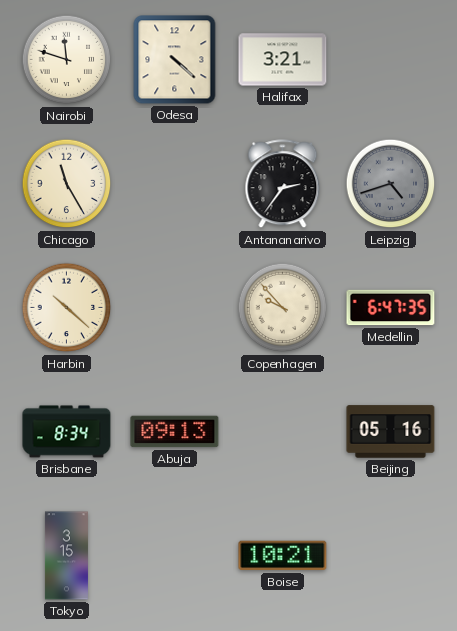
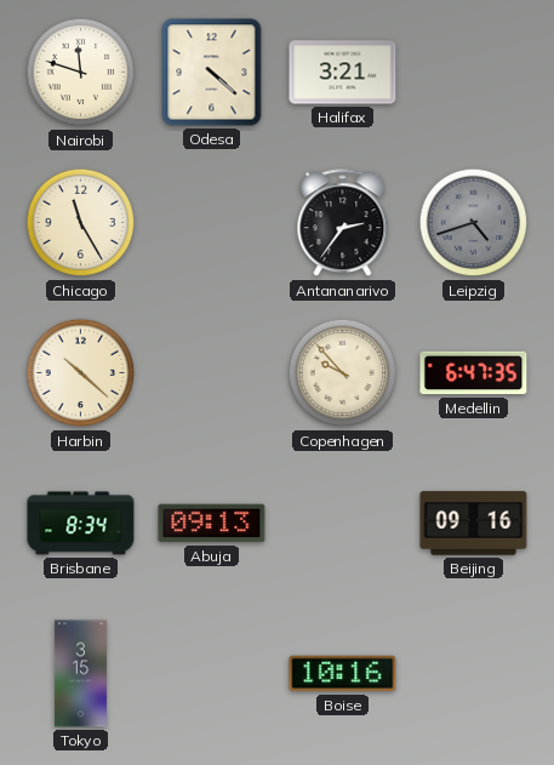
Beijing: 05:16 -> 09:16
Boise: 10:21 -> 10:16
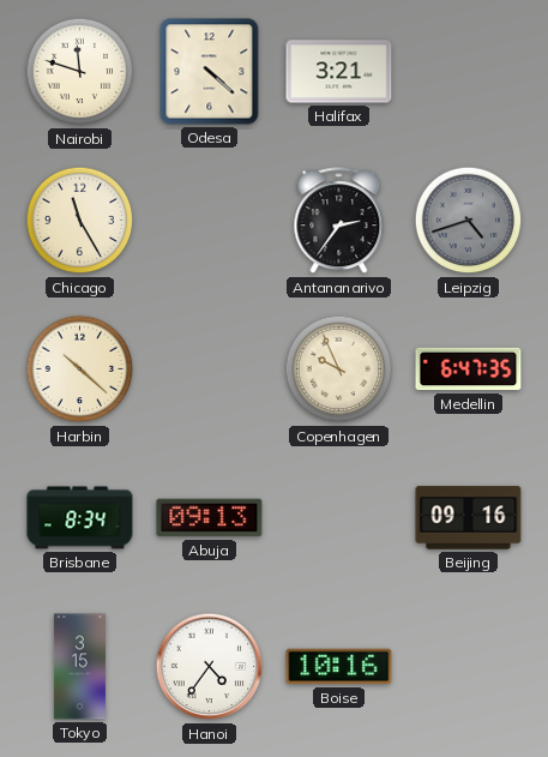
Copenhagen: 9:53 -> 9:56
Hanoi: none -> 4:36
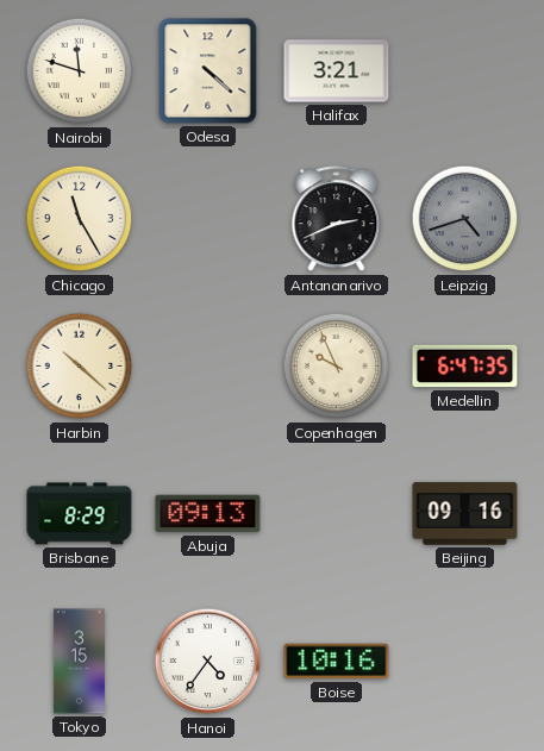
Antananarivo: 2:36 -> 2:41
Brisbane: 8:34 -> 8:29
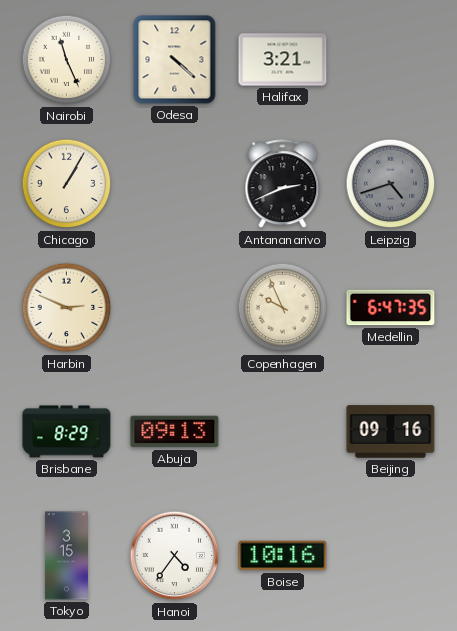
Nairobi: 11:48 -> 11:26
Chicago: 11:25 -> 1:05
Harbin: 10:22 -> 2:49
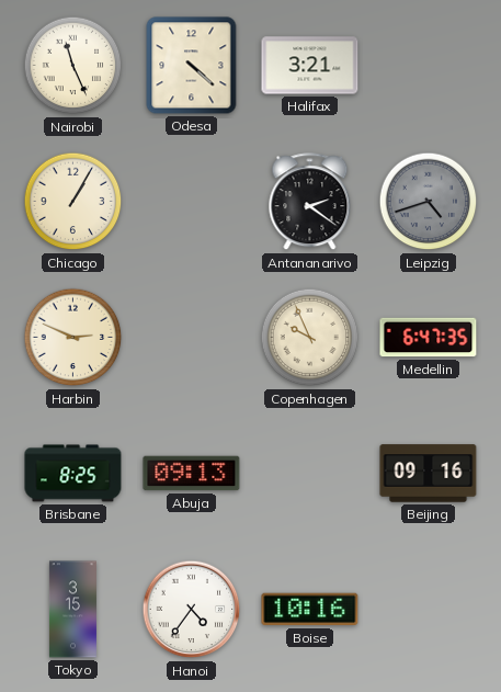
Antananarivo: 2:41 -> 2:21
Brisbane: 8:29 -> 8:25
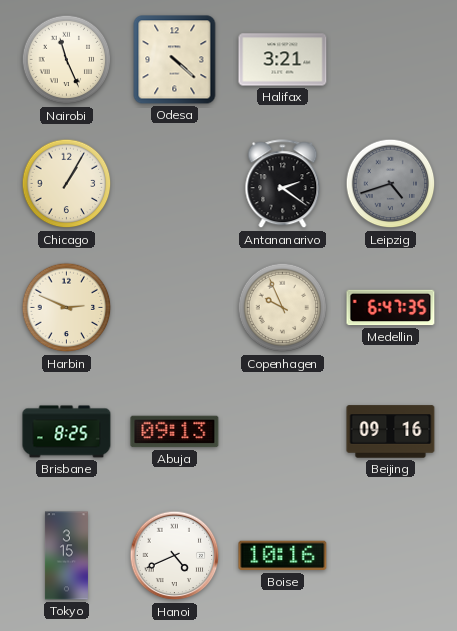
Hanoi: 4:36 -> 4:41
